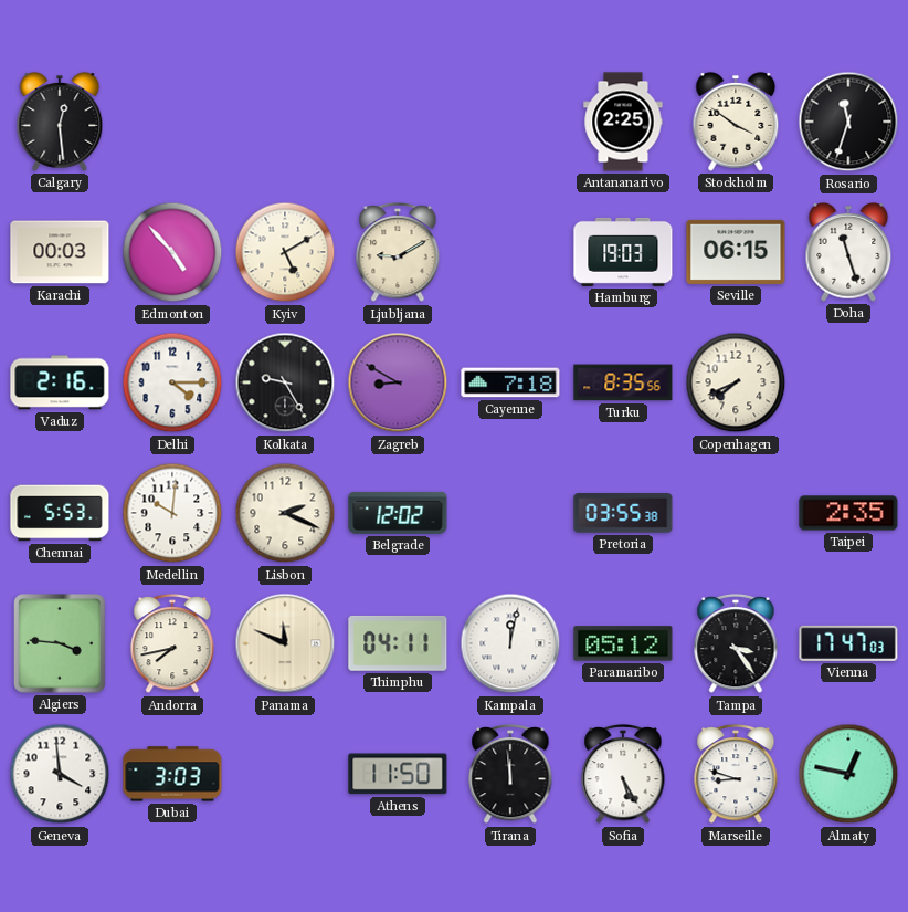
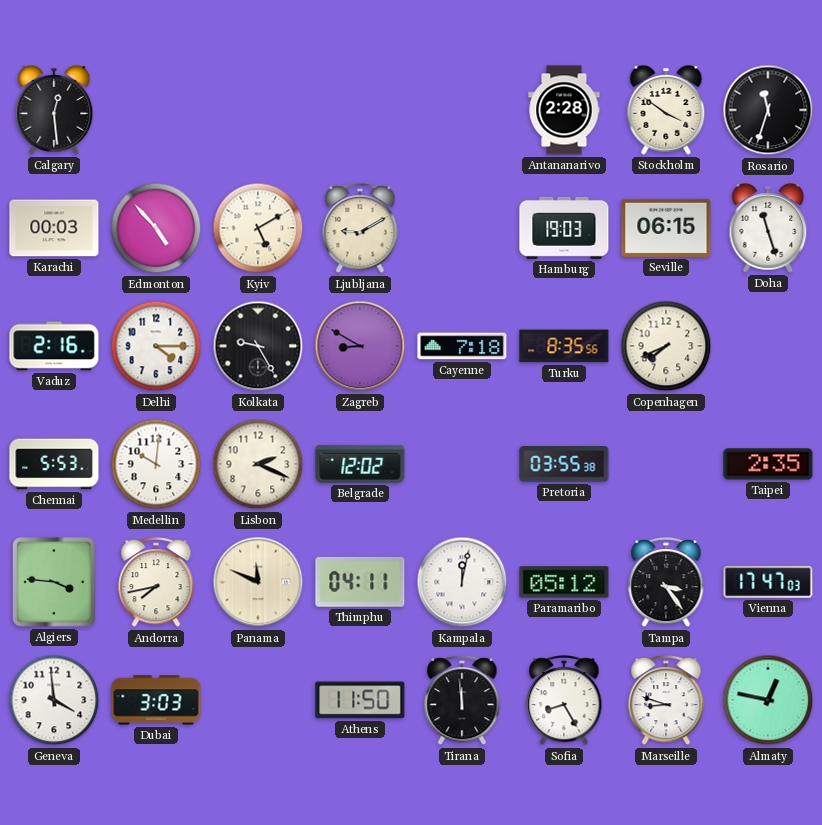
Antananarivo: 2:25 -> 2:28
Sofia: 5:25 -> 8:25
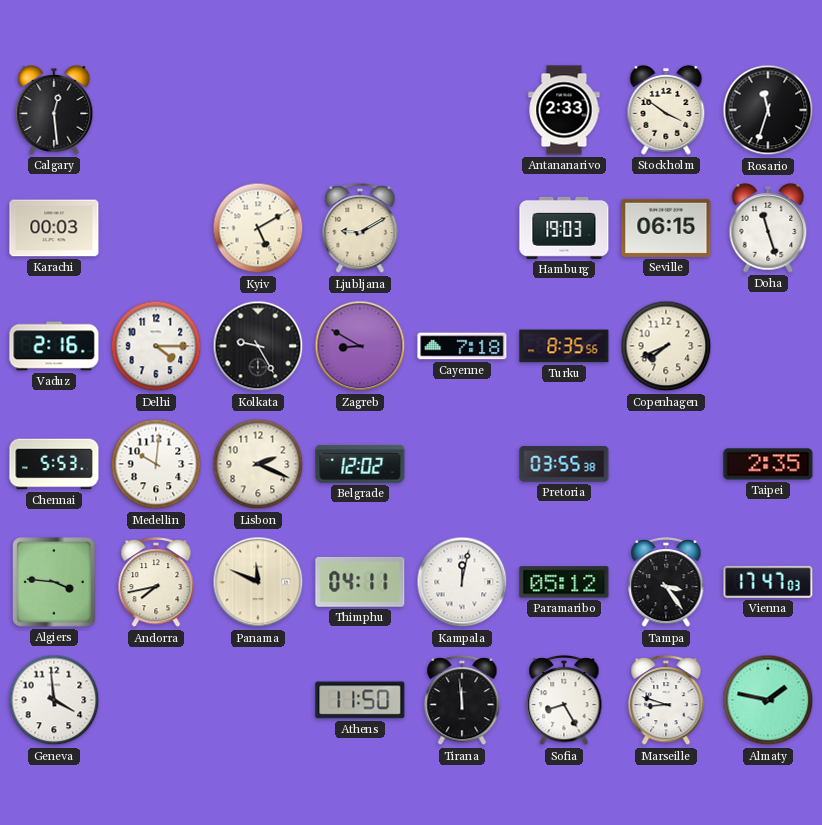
Antananarivo: 2:28 -> 2:33
Edmonton: 4:53 -> none
Dubai: 3:03 -> none
Almaty: 12:47 -> 1:47
